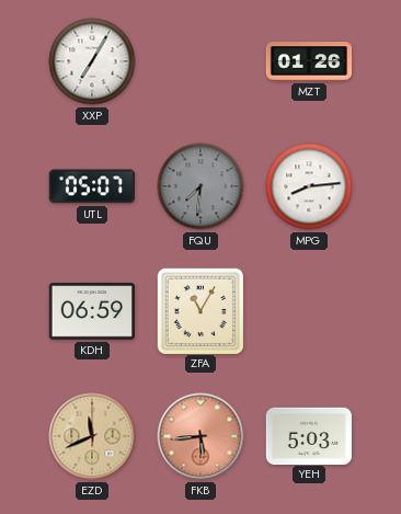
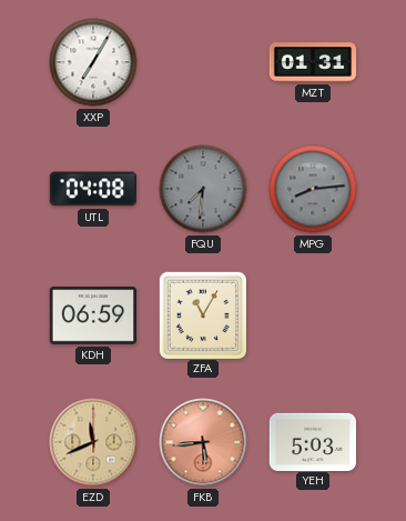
MZT: 01:26 -> 01:31
UTL: 05:07 -> 04:08
MPG dial: white -> grey
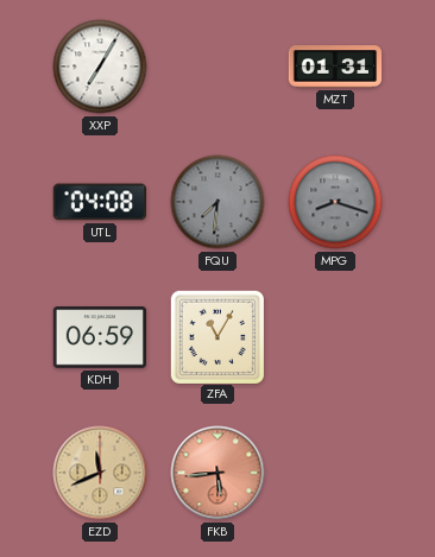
MPG: 8:14 -> 8:18
YEH: 5:03 -> none
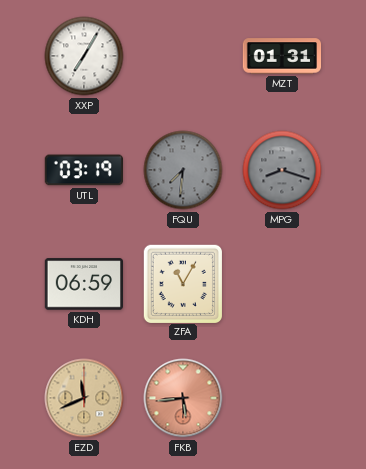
UTL: 04:08 -> 03:19
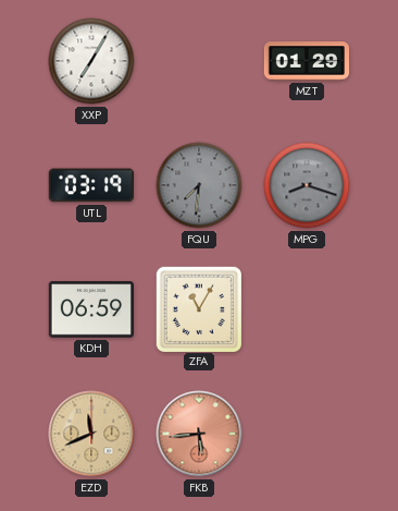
MZT: 01:31 -> 01:29
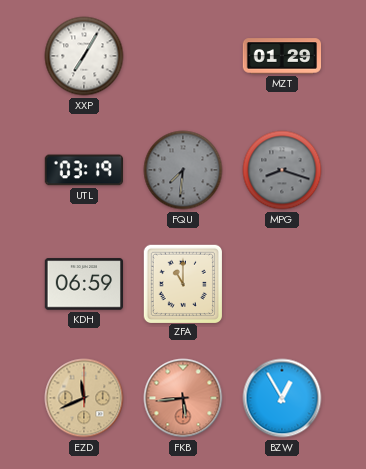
ZFA: 11:05 -> 11:00
BZW: none -> 12:55
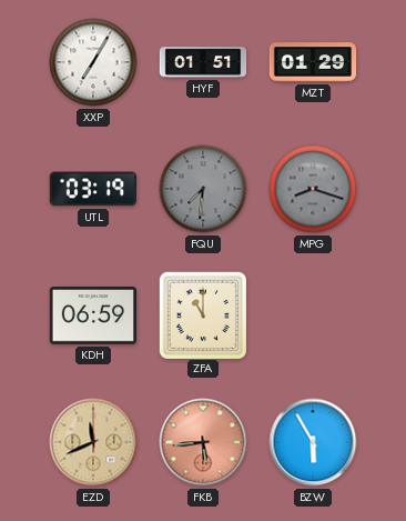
HYF: none -> 01:51
BZW: 12:55 -> 5:55
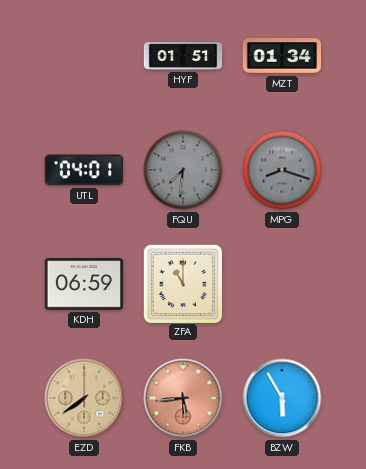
XXP: 7:05 -> none
MZT: 01:29 -> 01:34
UTL: 03:19 -> 04:01
EZD: 11:41 -> 7:39
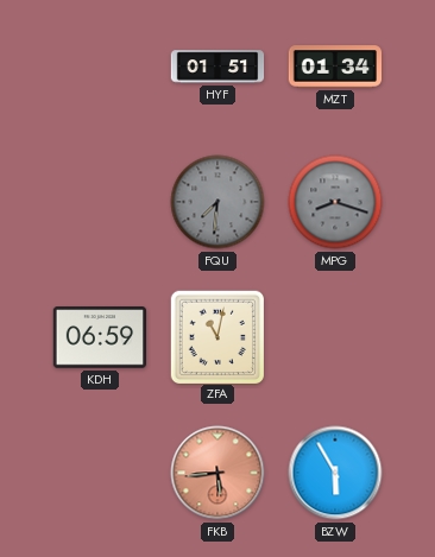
UTL: 04:01 -> none
ZFA: 11:00 -> 11:02
EZD: 7:39 -> none
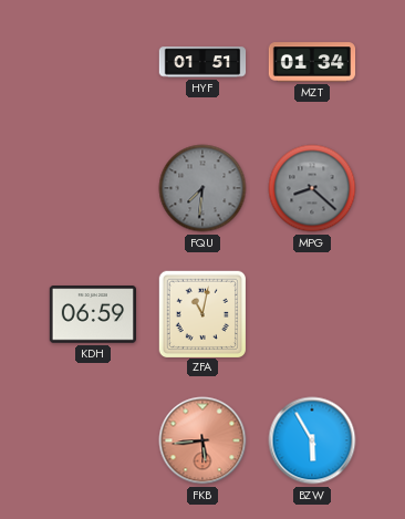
MPG: 8:18 -> 8:22
